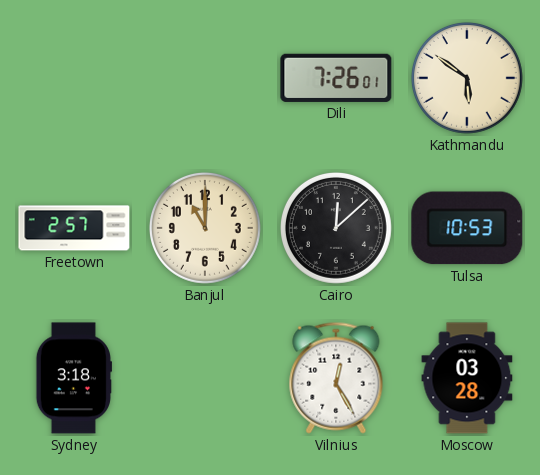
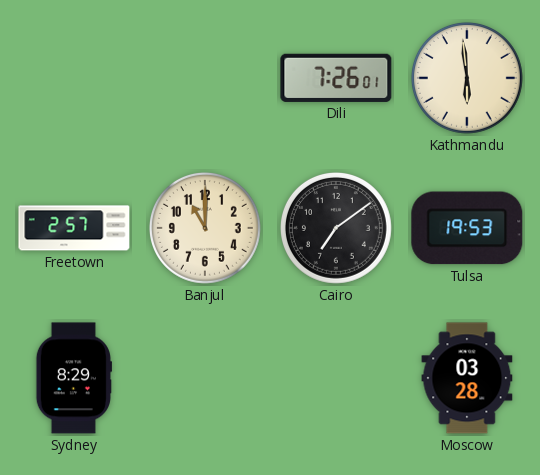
Kathmandu: 5:51 -> 5:59
Cairo: 12:08 -> 7:09
Tulsa: 10:53 -> 19:53
Sydney: 3:18 -> 8:29
Vilnius: 12:25 -> none
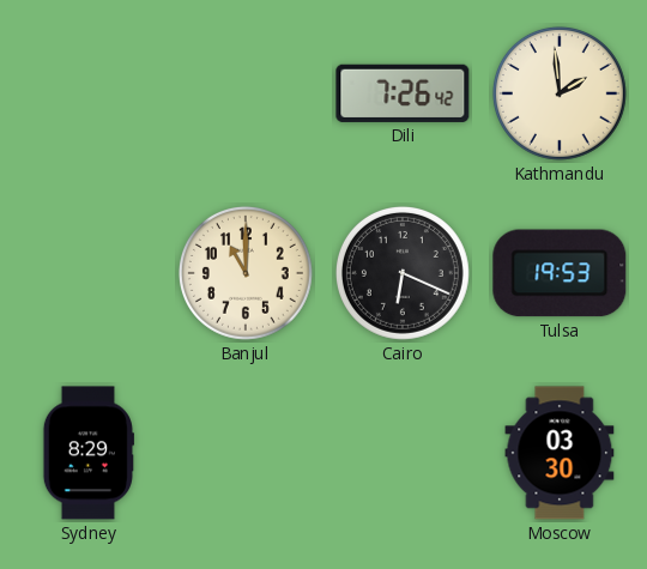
Dili: 7:26:01 -> 7:26:42
Kathmandu: 5:59 -> 1:59
Freetown: 2:57 -> none
Cairo: 7:09 -> 6:19
Moscow: 03:28 -> 03:30
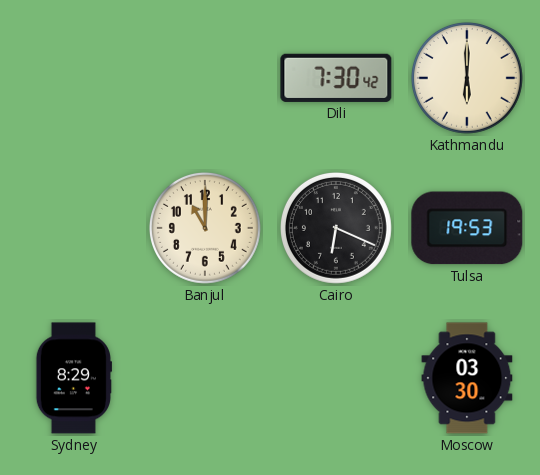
Dili: 7:26 -> 7:30
Kathmandu: 1:59 -> 6:00
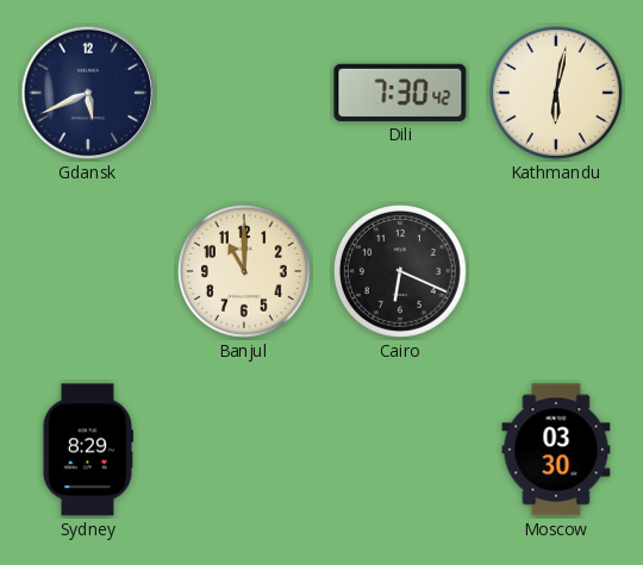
Gdansk: none -> 5:41
Kathmandu: 6:00 -> 6:02
Tulsa: 19:53 -> none
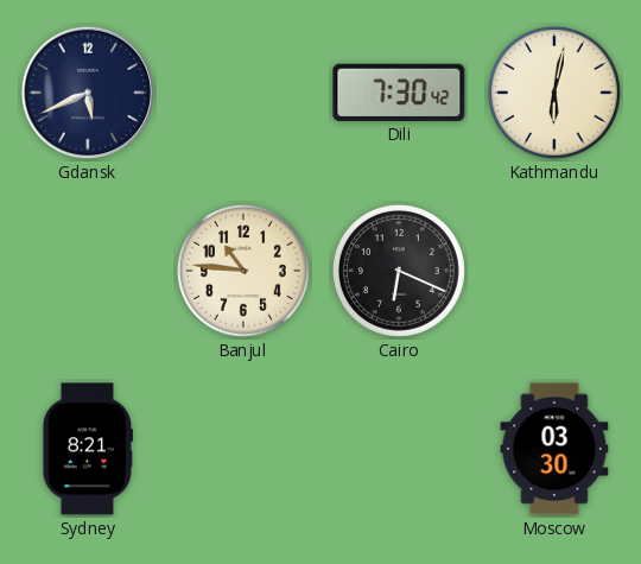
Banjul: 11:00 -> 10:46
Sydney: 8:29 -> 8:21
